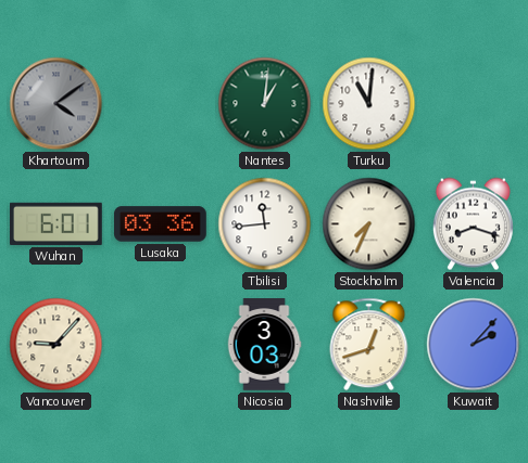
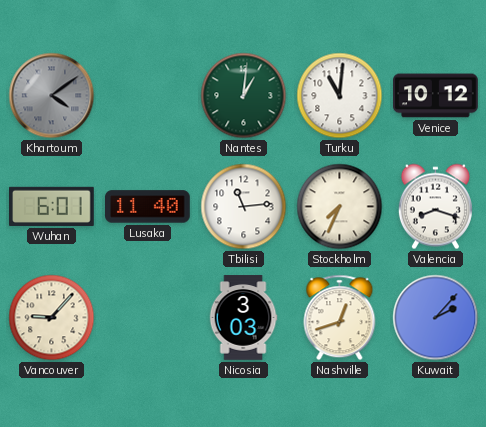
Venice: none -> 10:12
Lusaka: 03:36 -> 11:40
Tbilisi: 11:44 -> 11:14
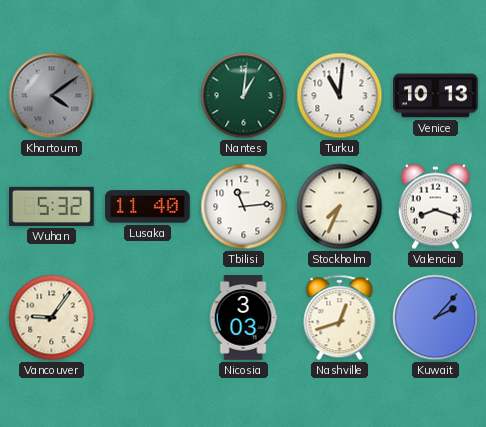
Venice: 10:12 -> 10:13
Wuhan: 6:01 -> 5:32
Vancouver: 9:07 -> 9:06
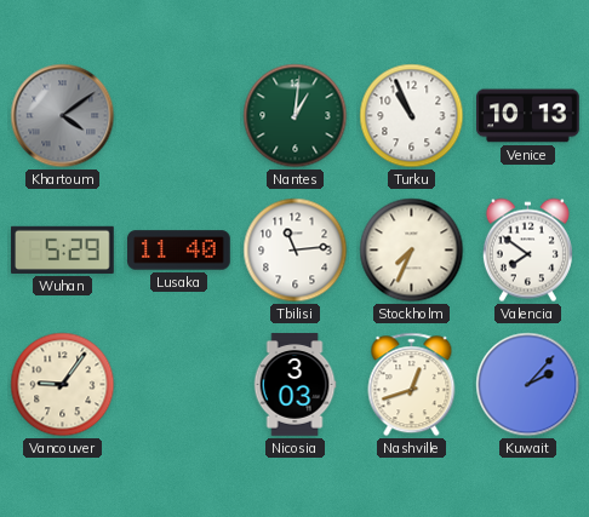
Turku: 11:01 -> 10:56
Wuhan: 5:32 -> 5:29
Valencia: 8:18 -> 7:51
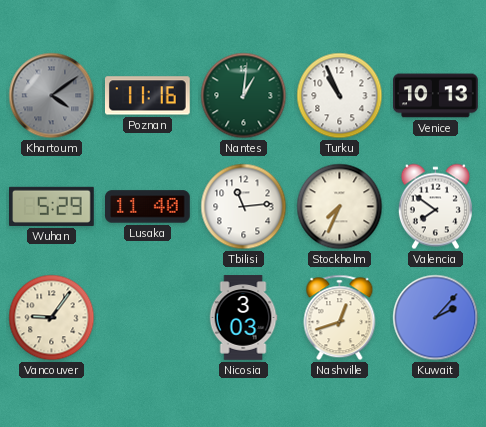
Poznan: none -> 11:16
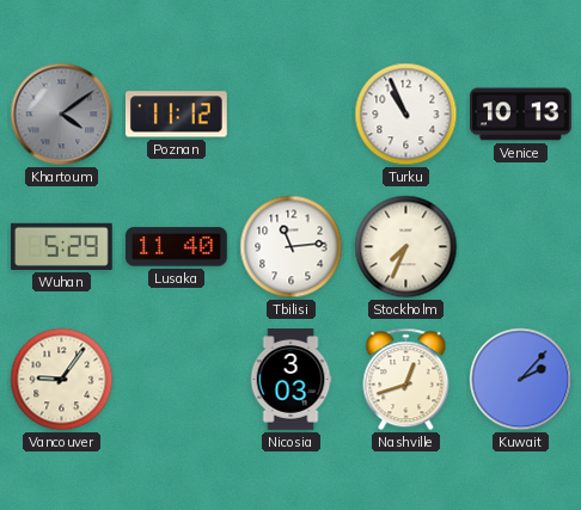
Poznan: 11:16 -> 11:12
Nantes: 1:01 -> none
Valencia: 7:51 -> none
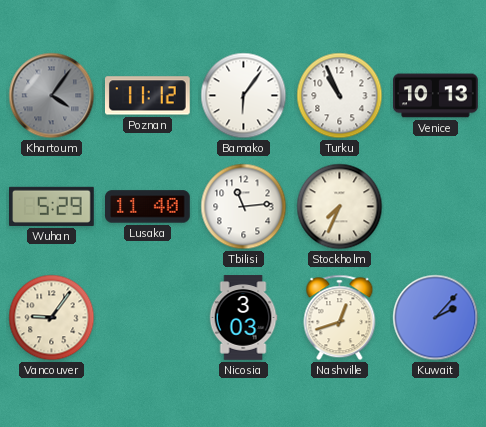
Khartoum: 4:09 -> 4:06
Bamako: none -> 6:06
